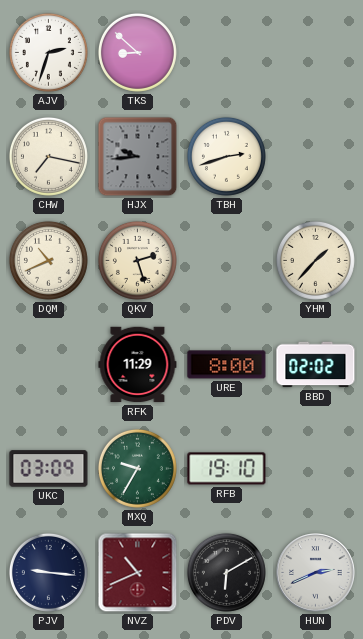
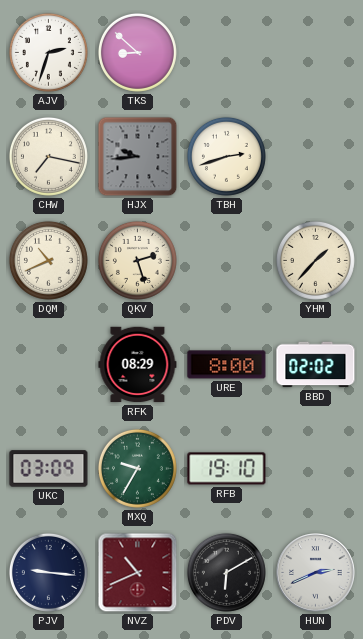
RFK: 11:29 -> 08:29
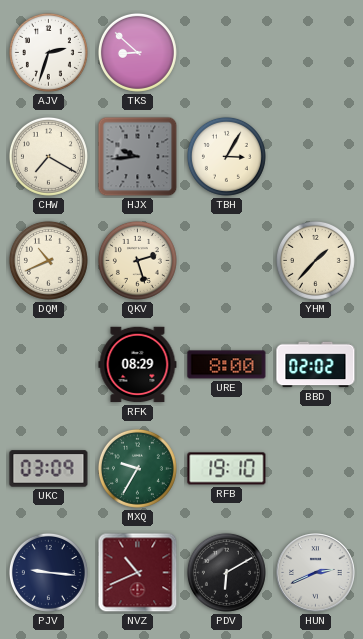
CHW: 7:17 -> 7:20
TBH: 2:42 -> 3:05
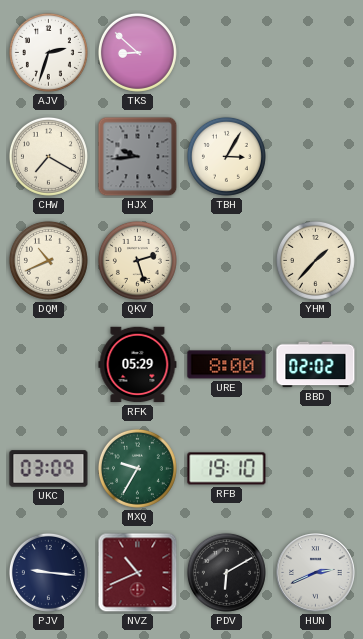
RFK: 08:29 -> 05:29
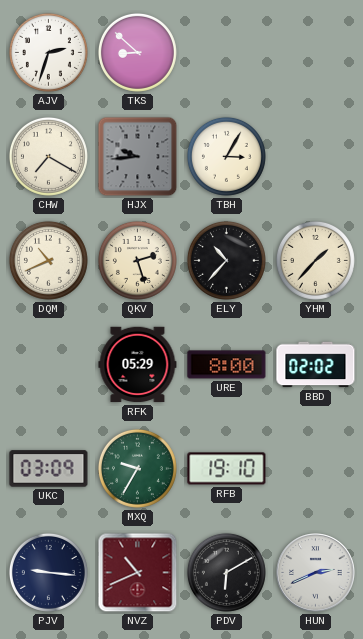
ELY: none -> 10:37
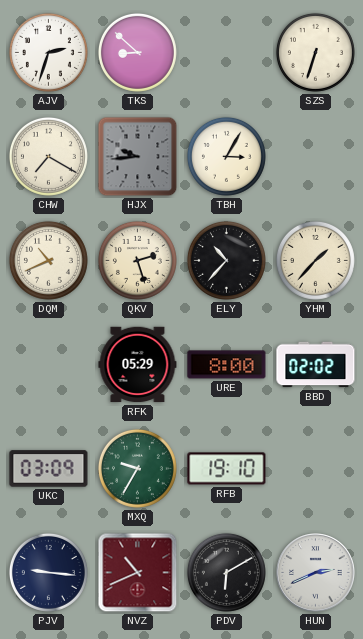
SZS: none -> 6:33
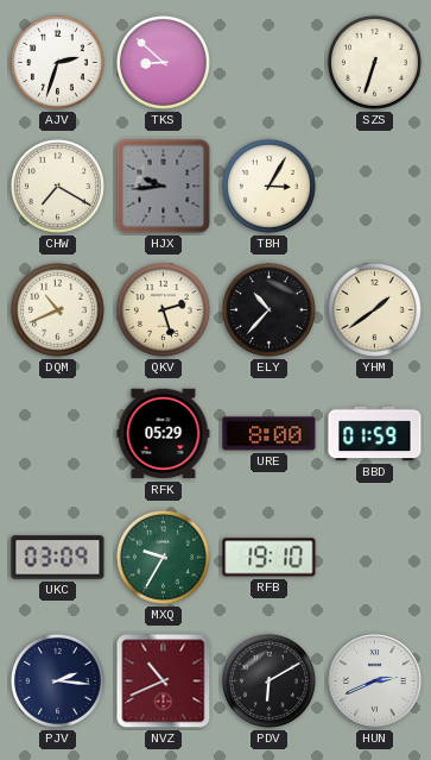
YHM: 1:37 -> 1:39
BBD: 02:02 -> 01:59
PJV: 9:16 -> 2:16
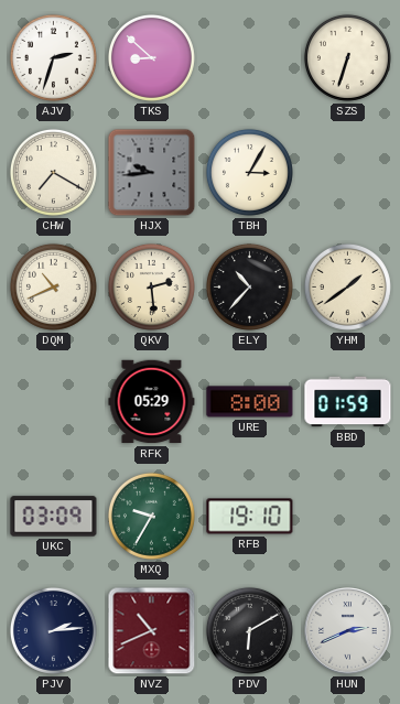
QKV: 2:27 -> 2:29
PJV: 2:16 -> 2:14
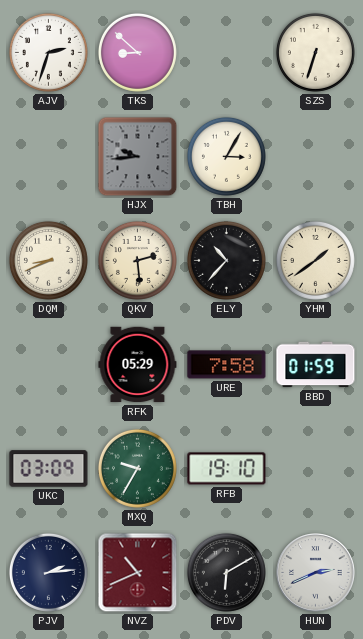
CHW: 7:20 -> none
DQM: 10:41 -> 8:41
URE: 8:00 -> 7:58
